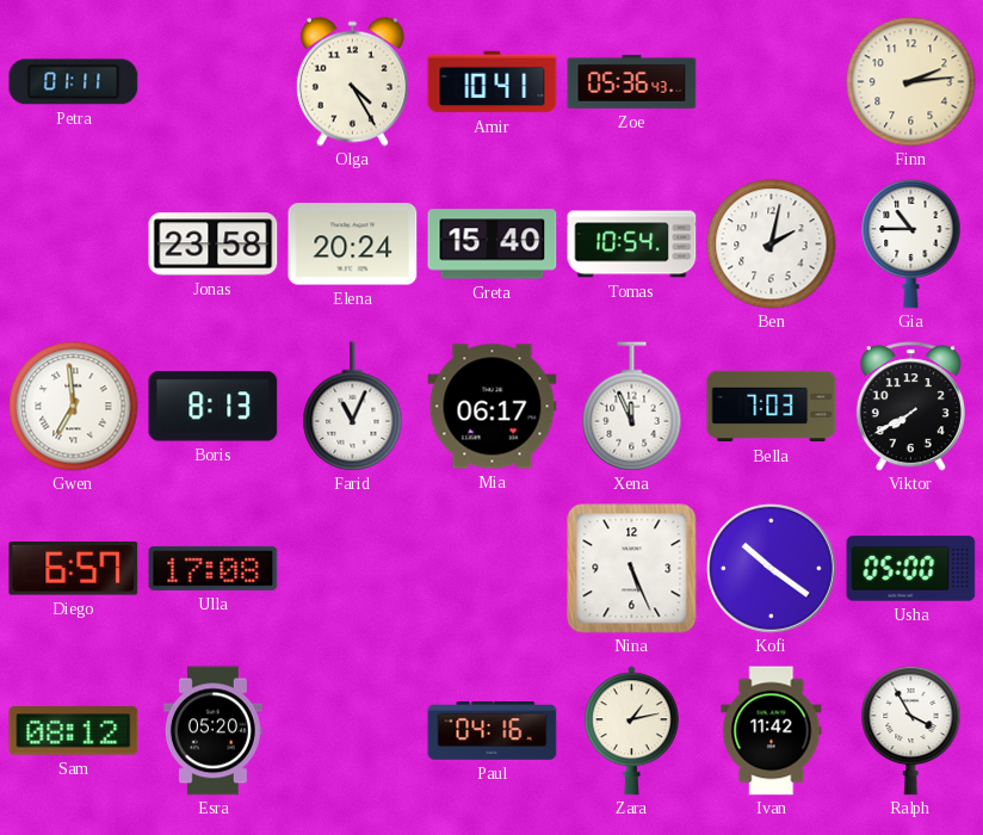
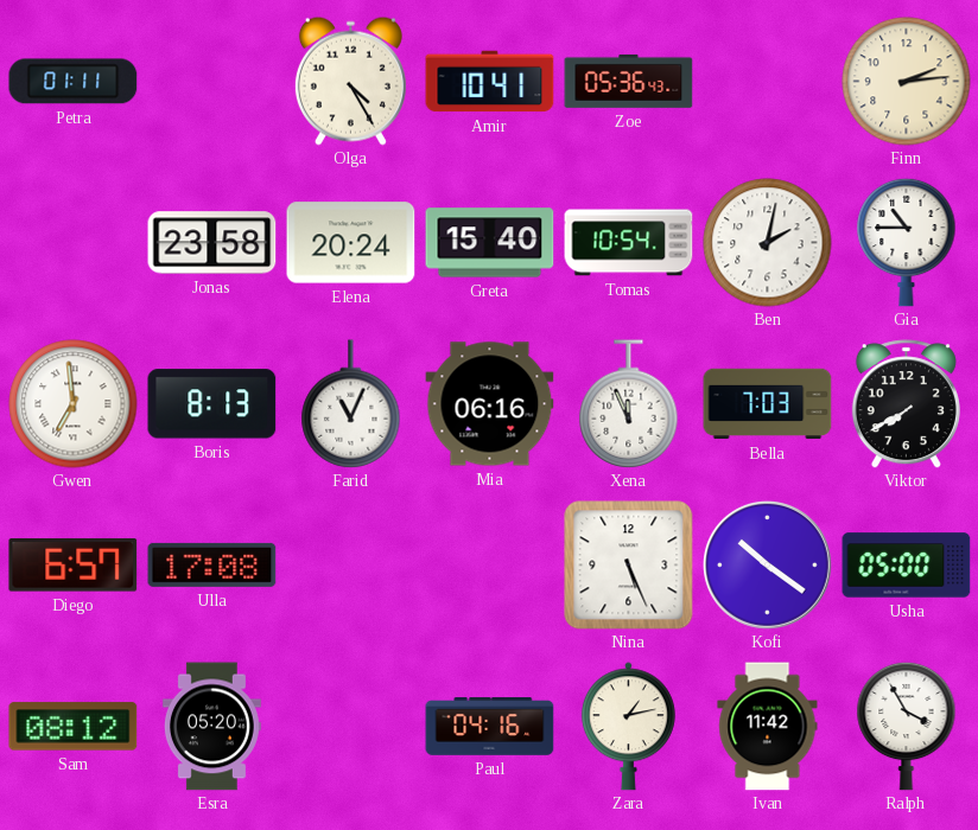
Mia: 06:17 -> 06:16
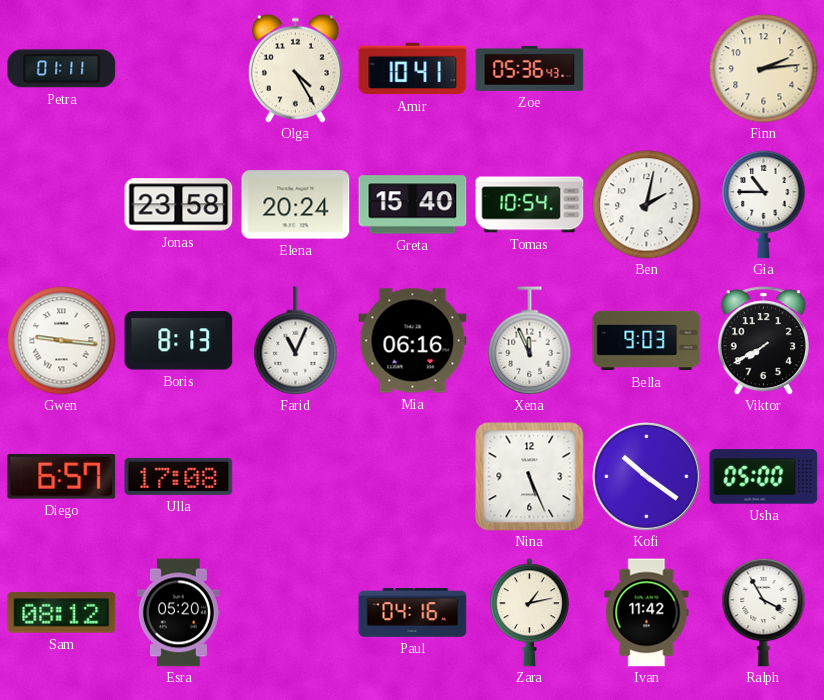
Gwen: 6:59 -> 9:16
Bella: 7:03 -> 9:03
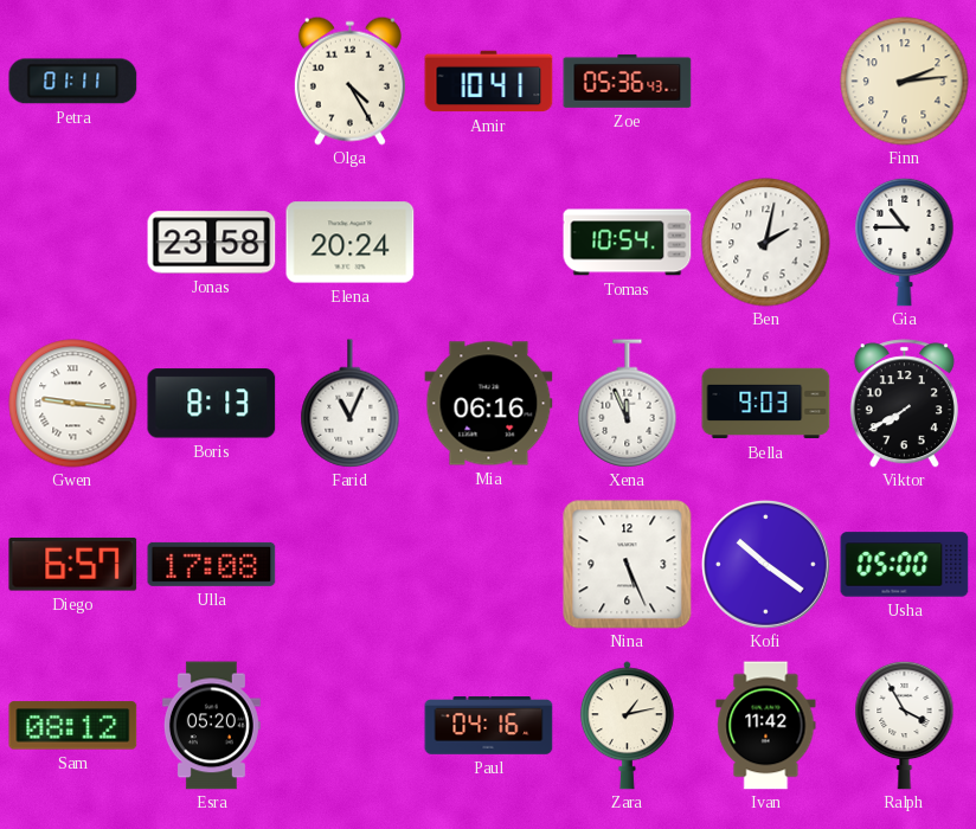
Greta: 15:40 -> none
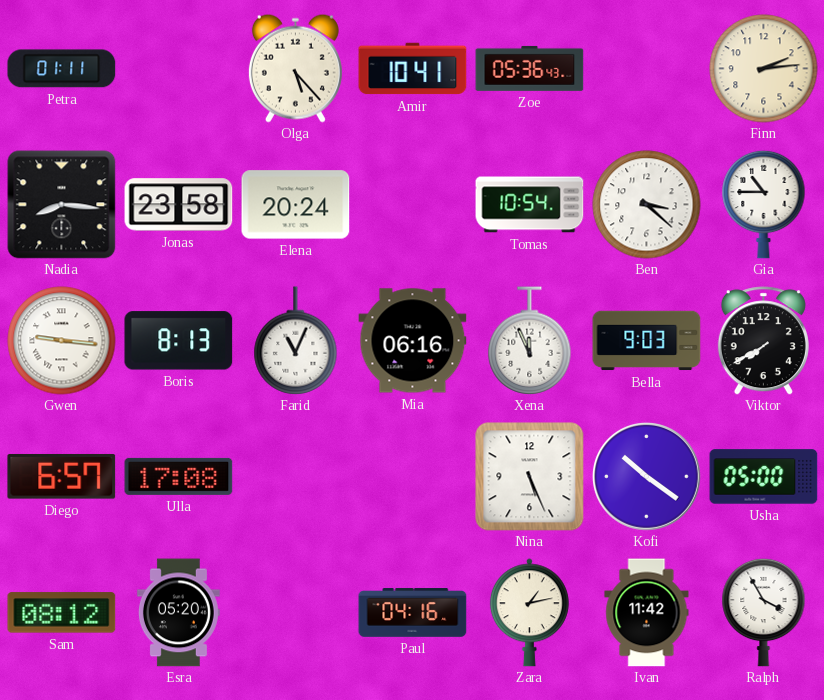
Olga: 4:25 -> 5:23
Nadia: none -> 8:16
Ben: 2:02 -> 3:22
